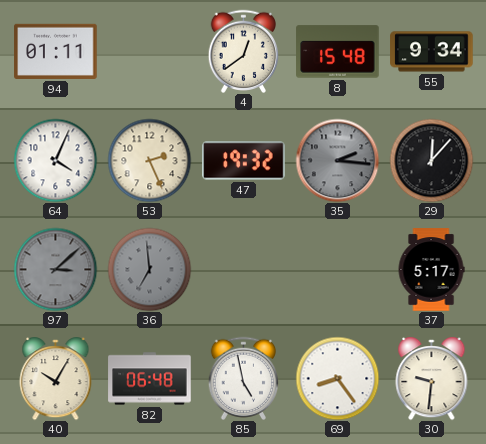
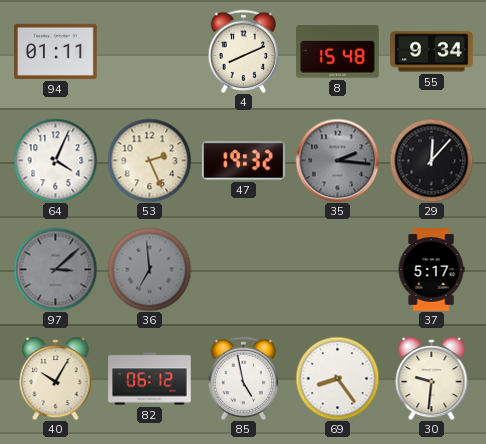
4: 12:39 -> 8:11
82: 06:48 -> 06:12
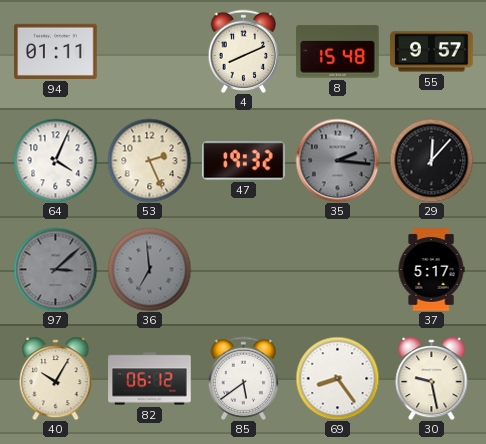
55: 9:34 -> 9:57
85: 4:58 -> 5:39
30: 9:31 -> 9:28
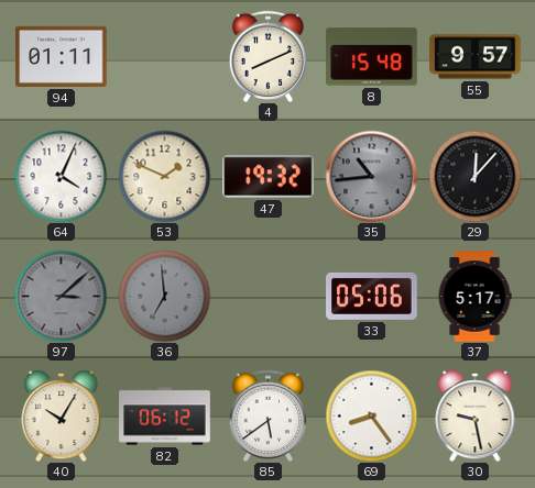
53: 2:26 -> 1:49
35: 2:16 -> 10:44
33: none -> 05:06
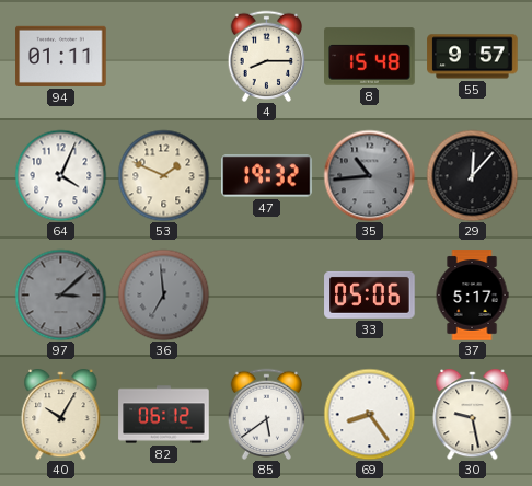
4: 8:11 -> 8:15
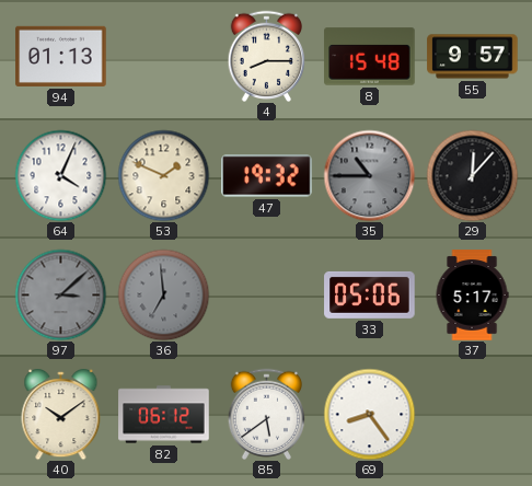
94: 01:11 -> 01:13
35: 10:44 -> 10:45
40: 10:05 -> 10:09
30: 9:28 -> none
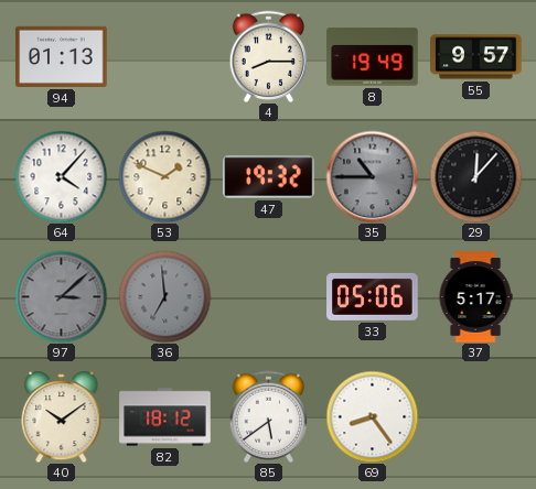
8: 15:48 -> 19:49
64: 4:04 -> 4:07
82: 06:12 -> 18:12
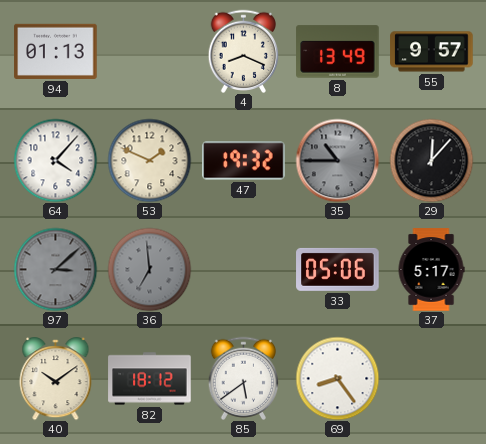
4: 8:15 -> 8:19
8: 19:49 -> 13:49
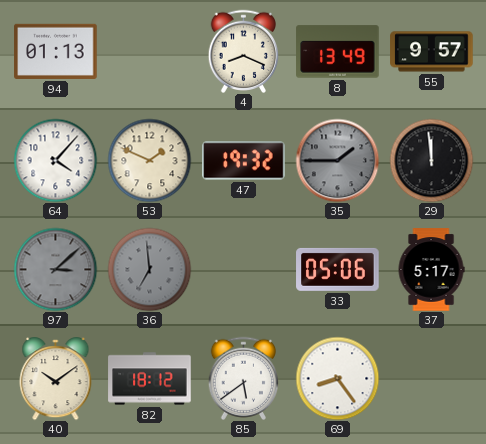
35: 10:45 -> 1:45
29: 12:07 -> 11:59
